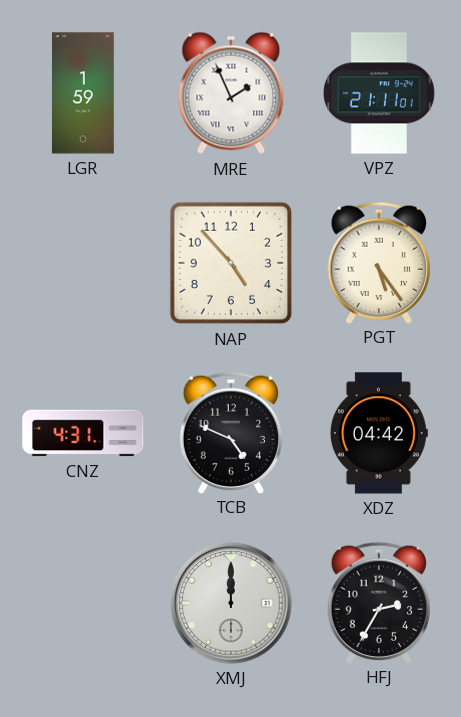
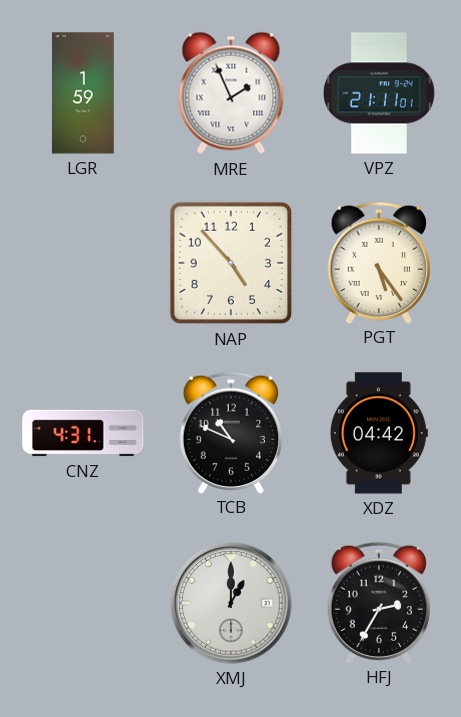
TCB: 4:49 -> 10:49
XMJ: 12:00 -> 1:00
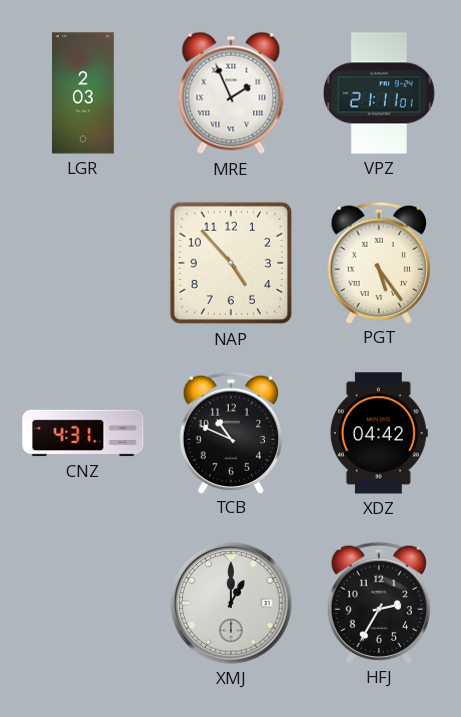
LGR: 1:59 -> 2:03
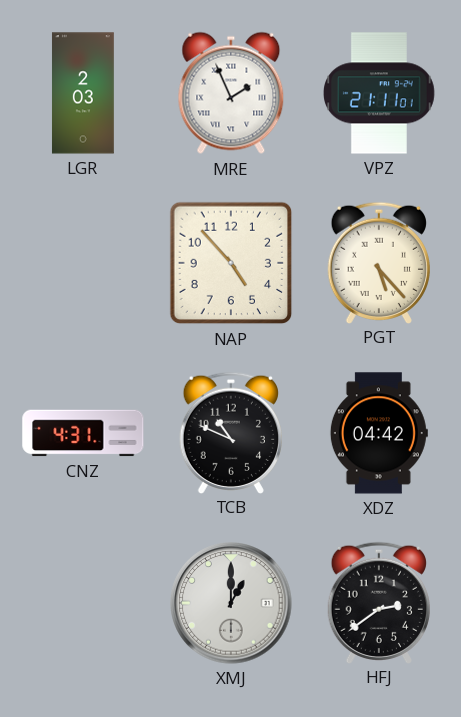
PGT: 5:24 -> 5:23
HFJ: 2:35 -> 2:39
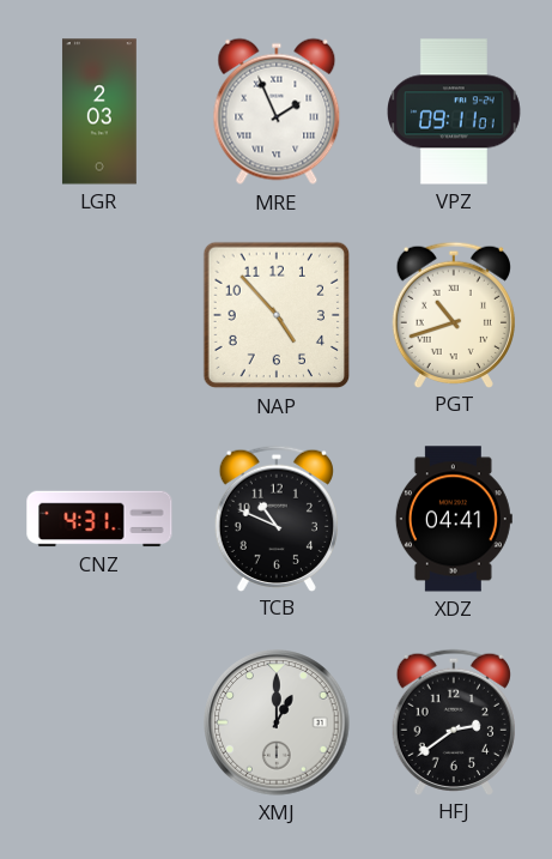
VPZ: 21:11 -> 09:11
PGT: 5:23 -> 10:42
XDZ: 04:42 -> 04:41
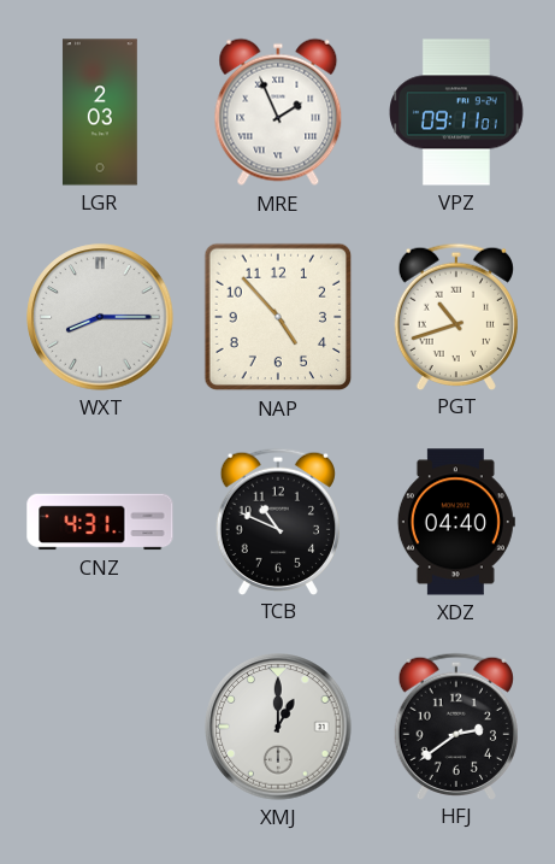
WXT: none -> 8:15
XDZ: 04:41 -> 04:40
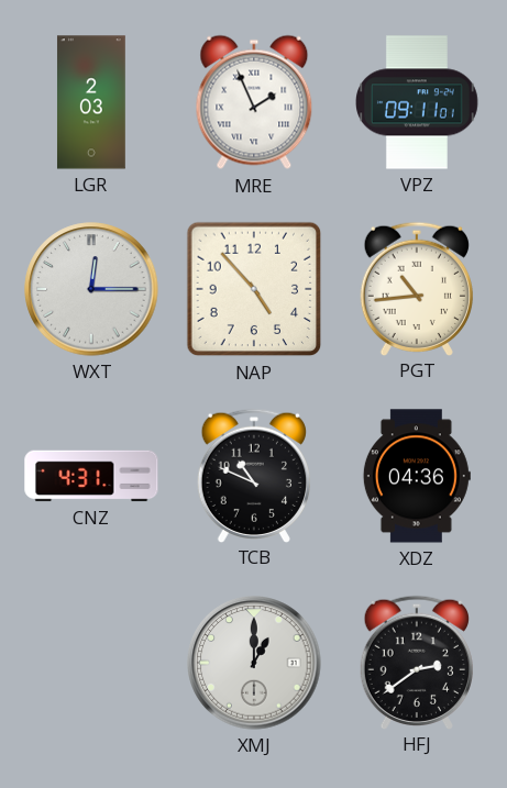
WXT: 8:15 -> 12:15
PGT: 10:42 -> 10:44
XDZ: 04:40 -> 04:36
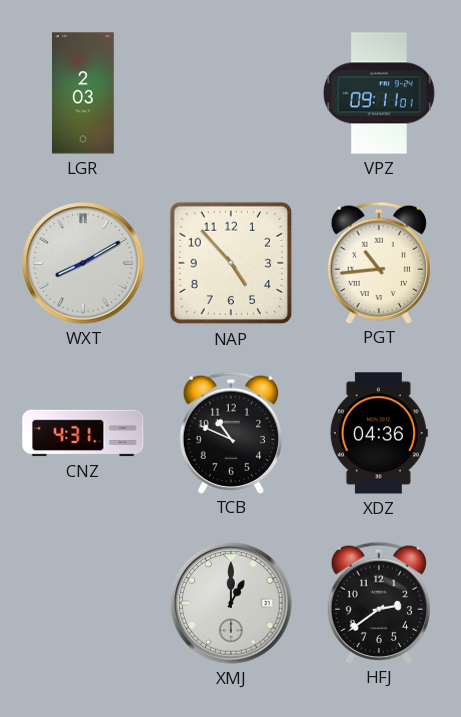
MRE: 1:56 -> none
WXT: 12:15 -> 8:10
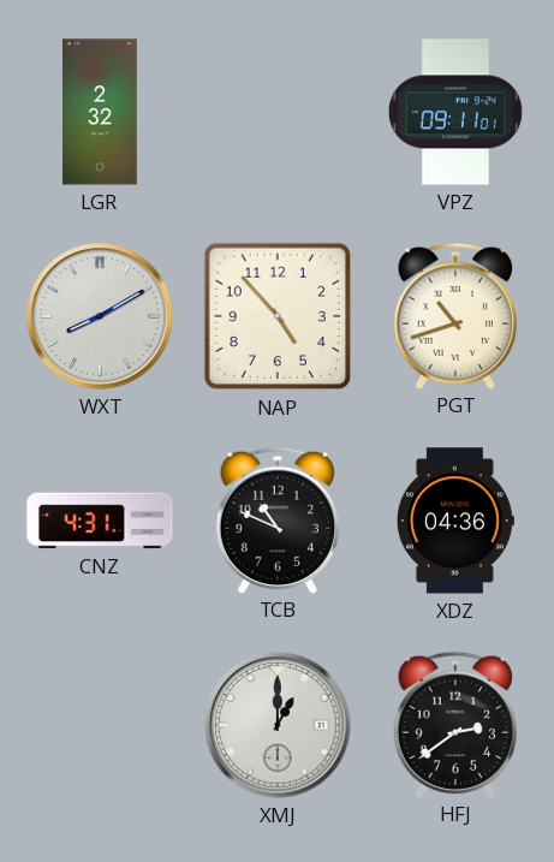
LGR: 2:03 -> 2:32
PGT: 10:44 -> 10:42
